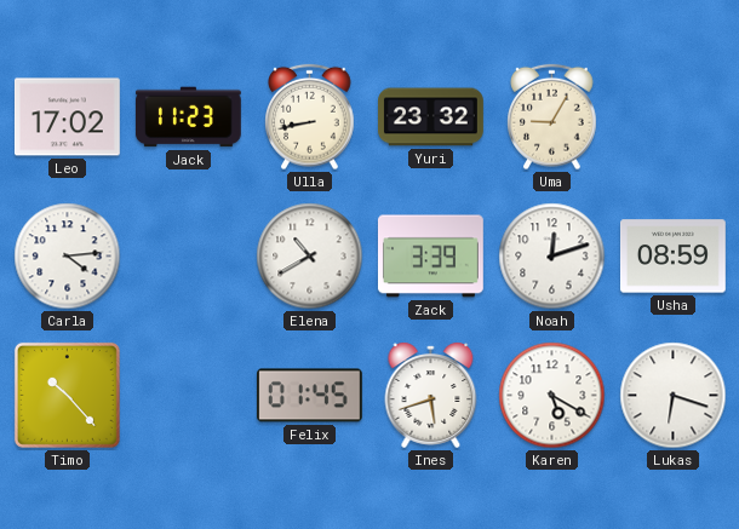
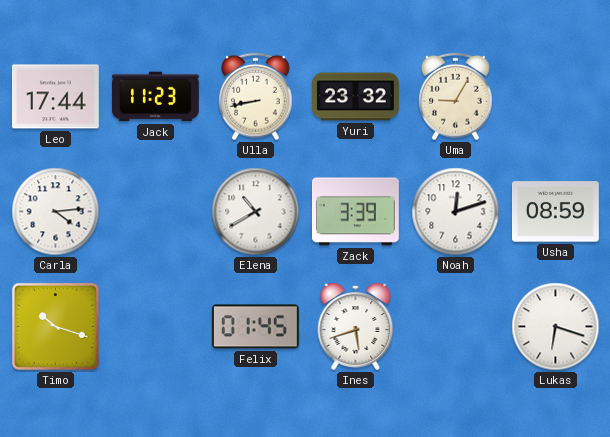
Leo: 17:02 -> 17:44
Timo: 10:23 -> 10:18
Karen: 5:20 -> none
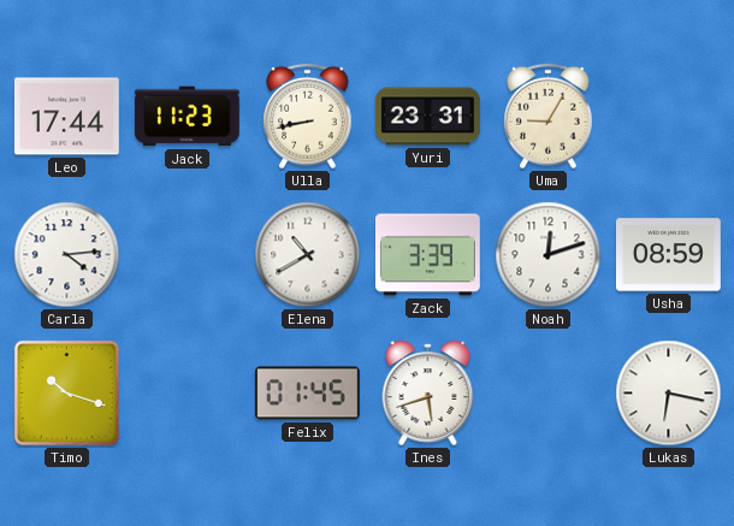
Yuri: 23:32 -> 23:31
Lukas: 6:18 -> 6:17
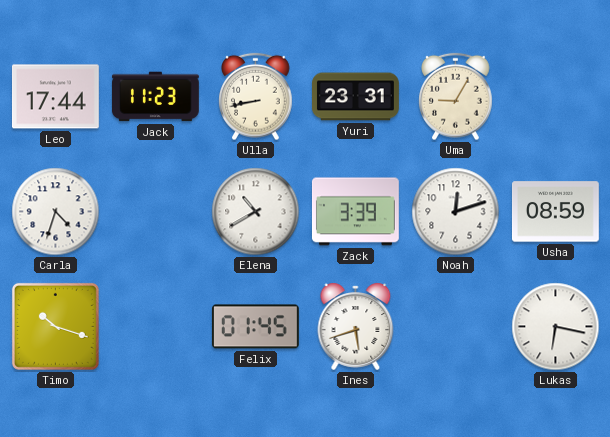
Carla: 4:14 -> 4:33
